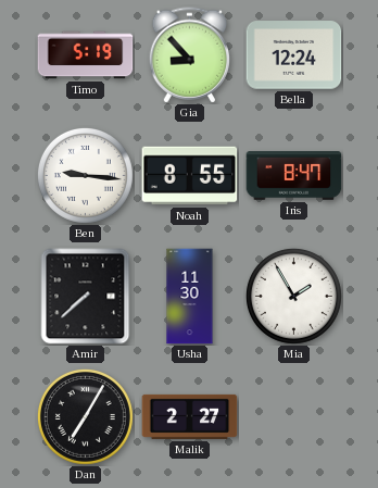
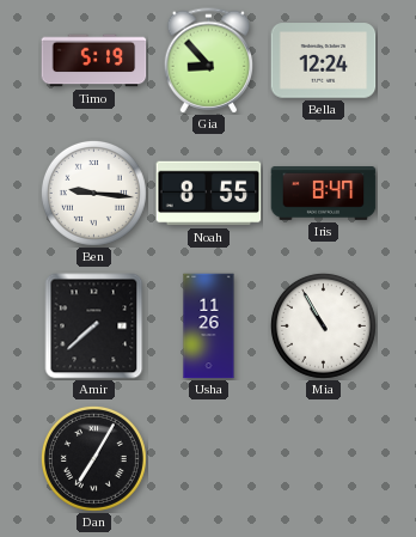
Usha: 11:30 -> 11:26
Mia: 1:55 -> 10:55
Malik: 2:27 -> none
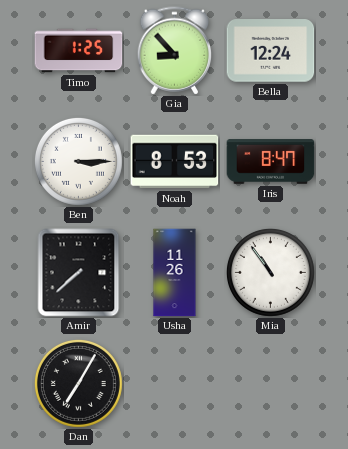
Timo: 5:19 -> 1:25
Ben: 9:16 -> 3:15
Noah: 8:55 -> 8:53
Mia: 10:55 -> 10:54
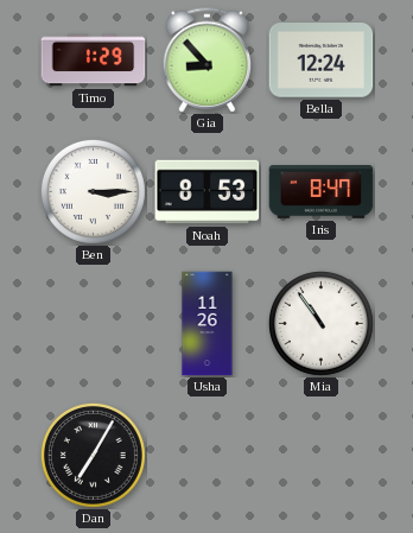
Timo: 1:25 -> 1:29
Amir: 7:38 -> none
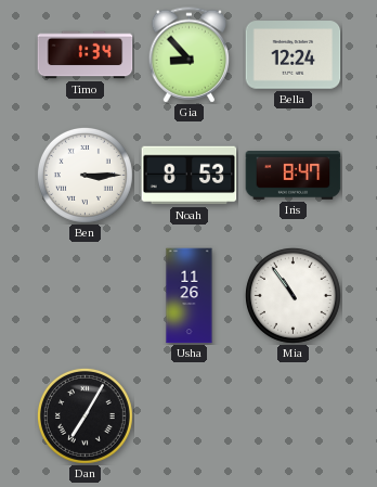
Timo: 1:29 -> 1:34
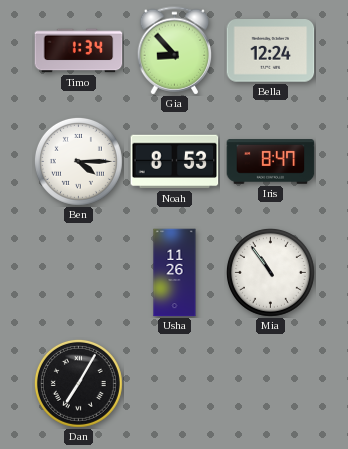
Ben: 3:15 -> 4:15
